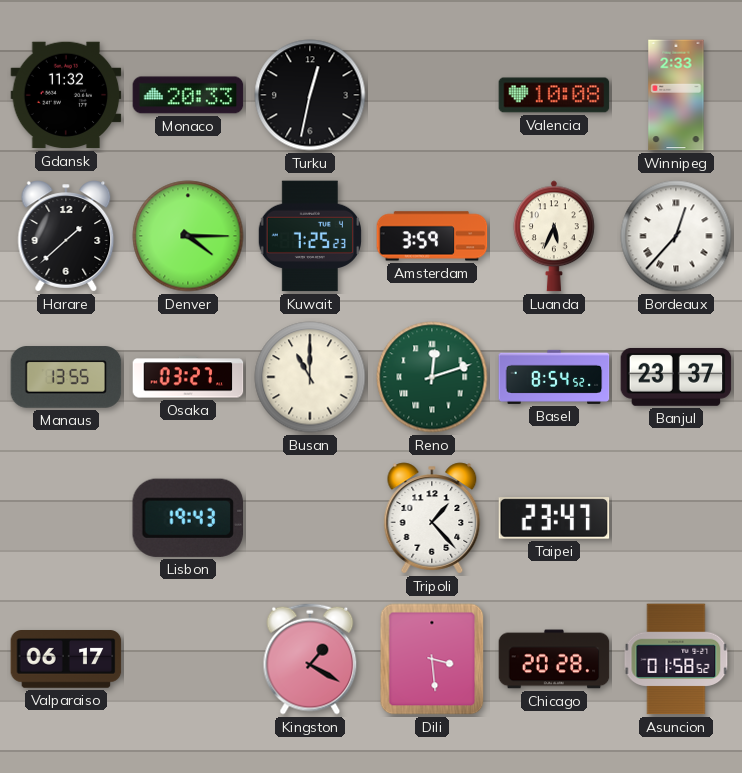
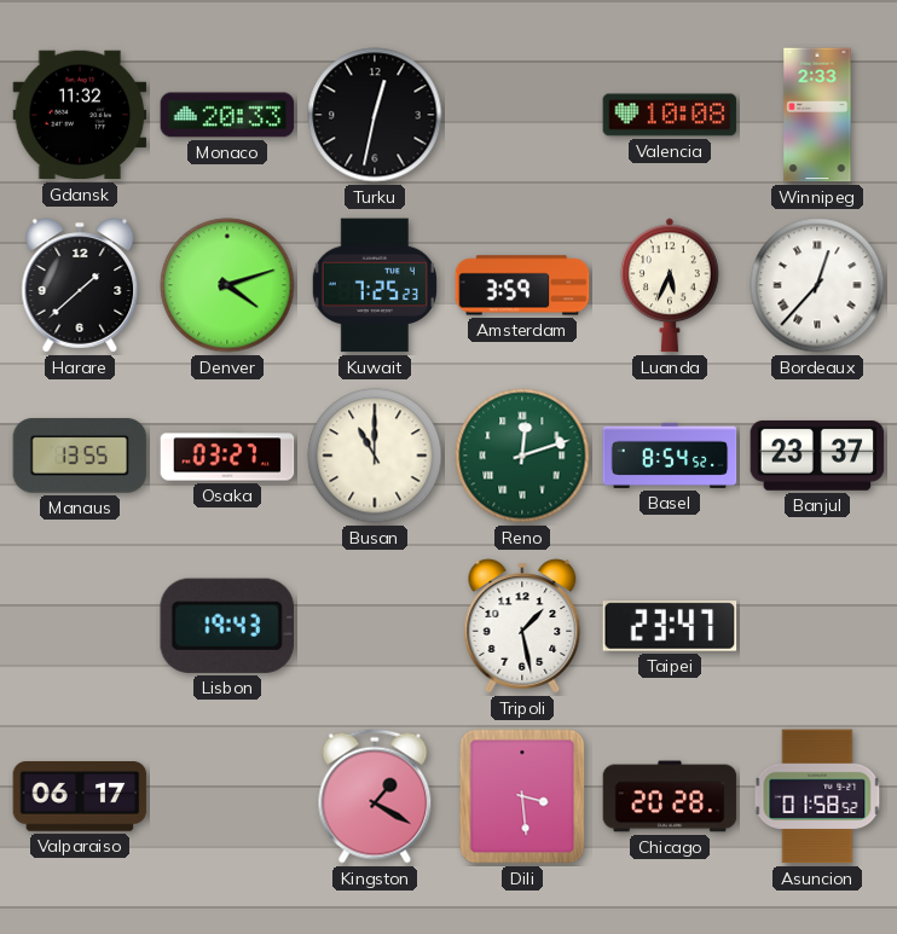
Denver: 4:15 -> 4:12
Tripoli: 1:23 -> 1:28
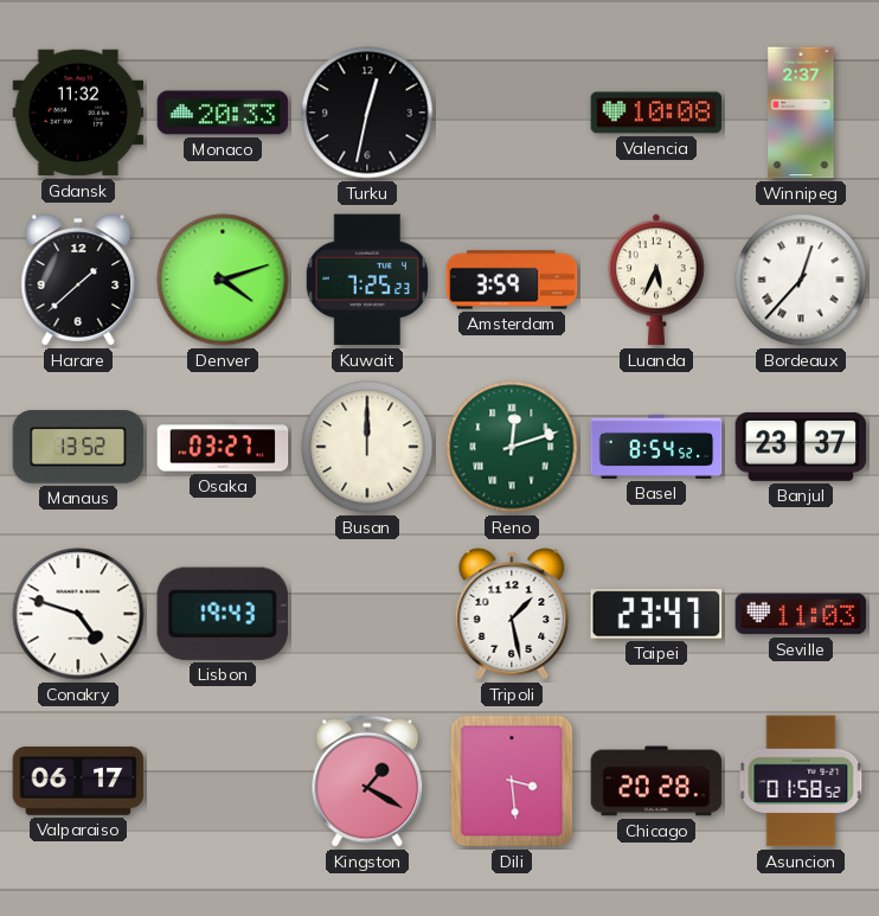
Winnipeg: 2:33 -> 2:37
Manaus: 13:55 -> 13:52
Busan: 11:00 -> 12:00
Conakry: none -> 4:48
Seville: none -> 11:03
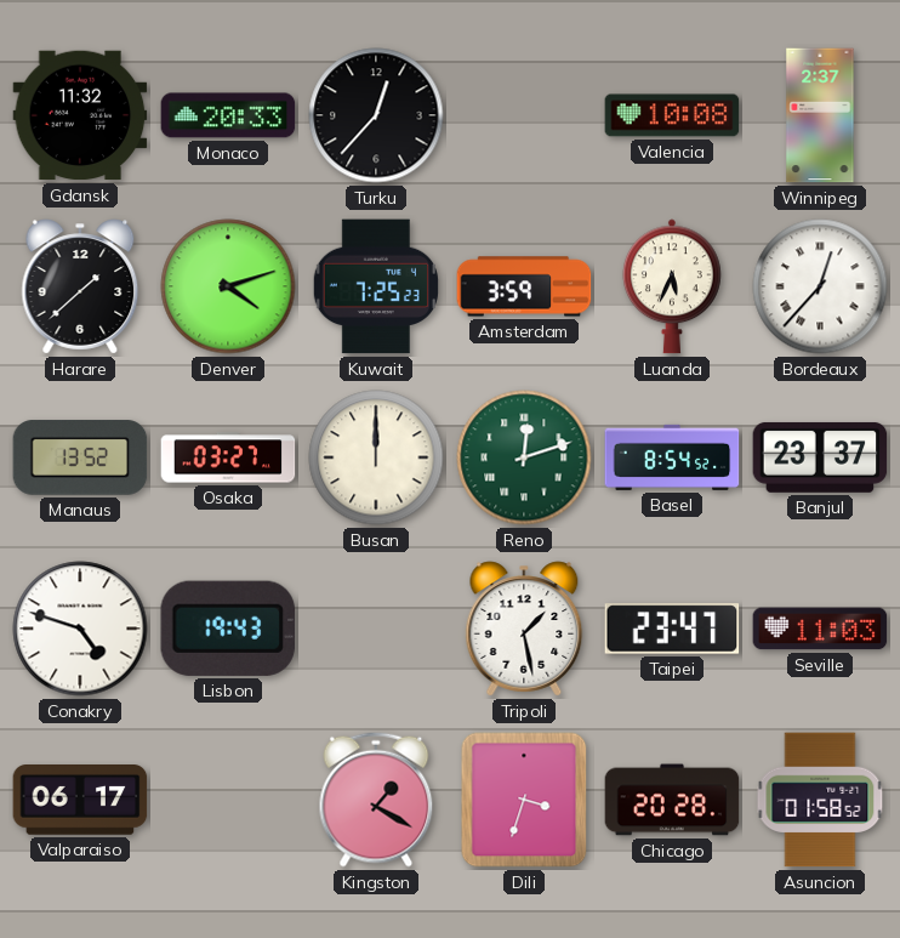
Turku: 12:32 -> 12:37
Dili: 3:29 -> 3:33
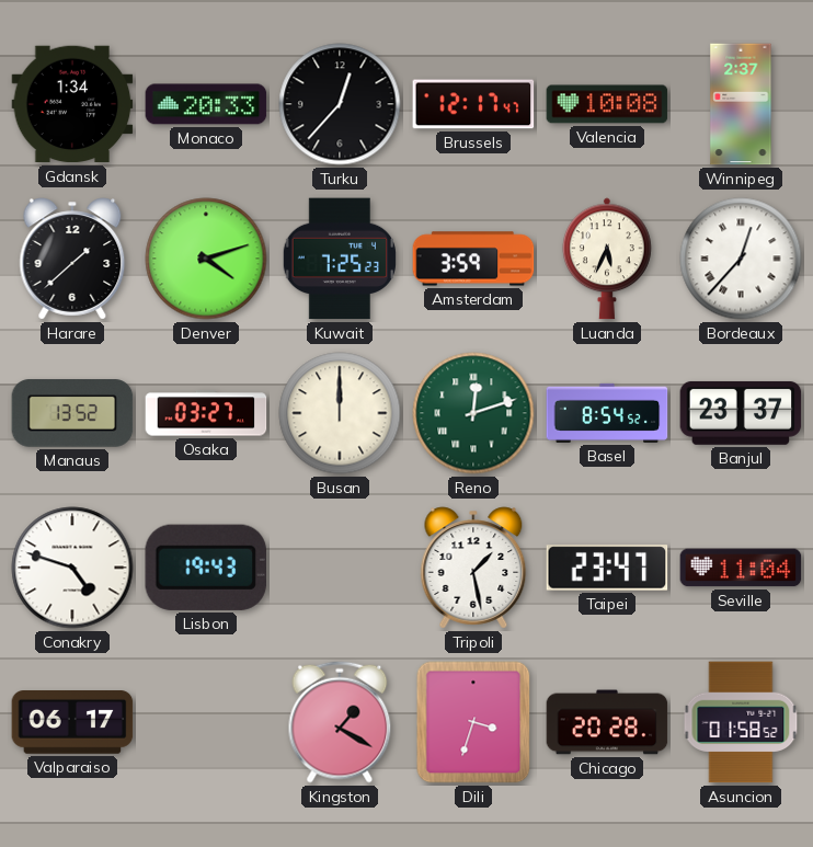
Gdansk: 11:32 -> 1:34
Brussels: none -> 12:17
Seville: 11:03 -> 11:04
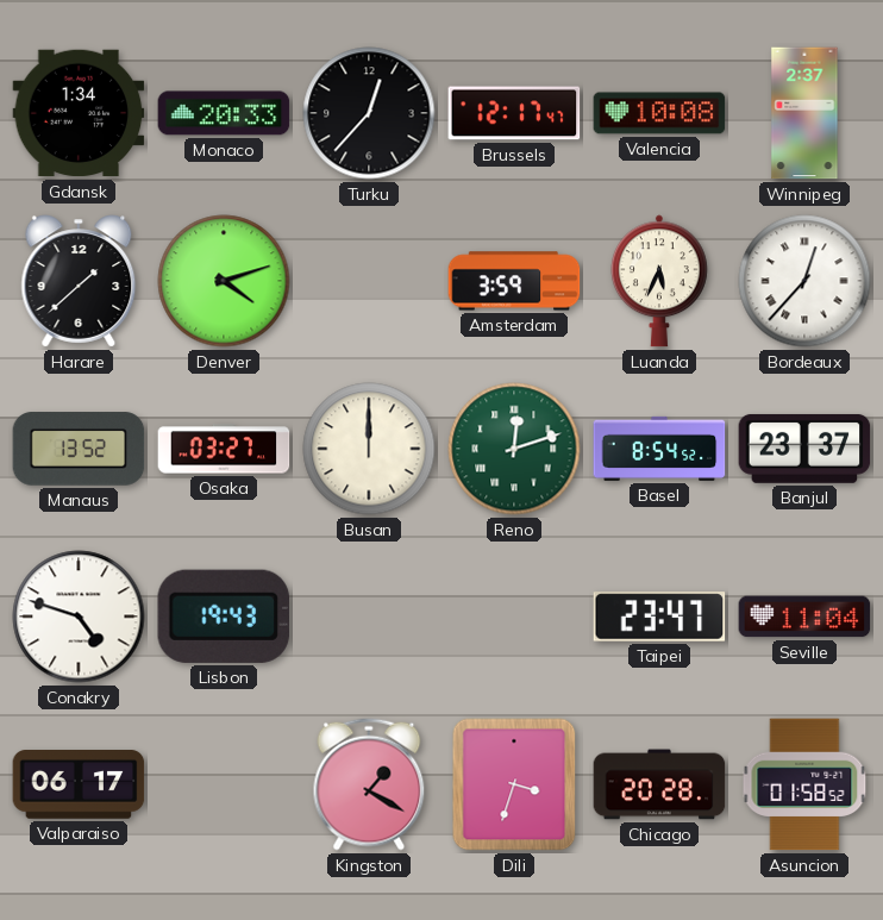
Kuwait: 7:25 -> none
Tripoli: 1:28 -> none
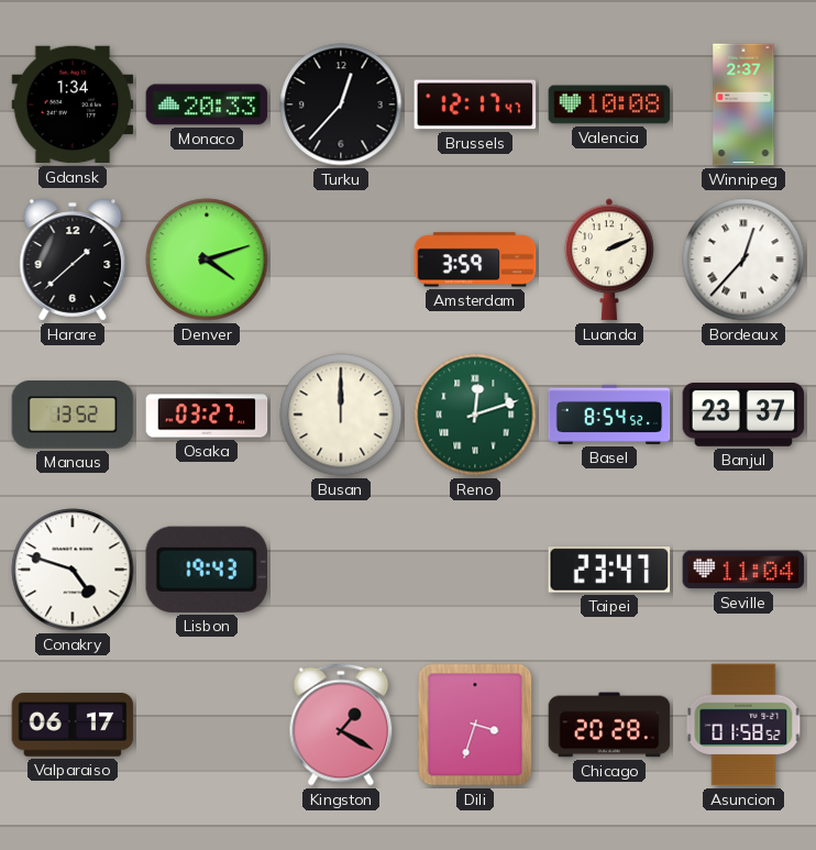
Luanda: 5:34 -> 2:11
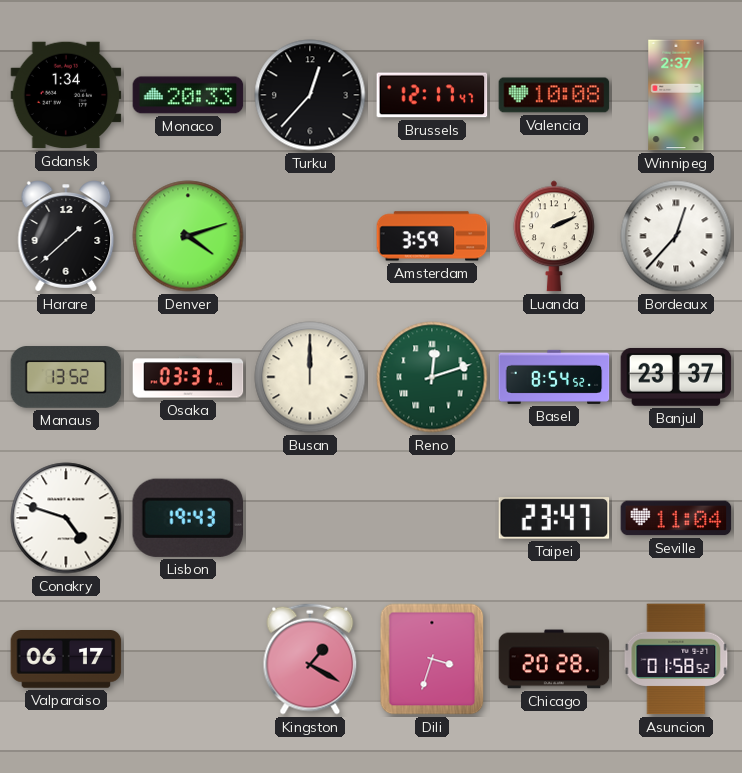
Osaka: 03:27 -> 03:31
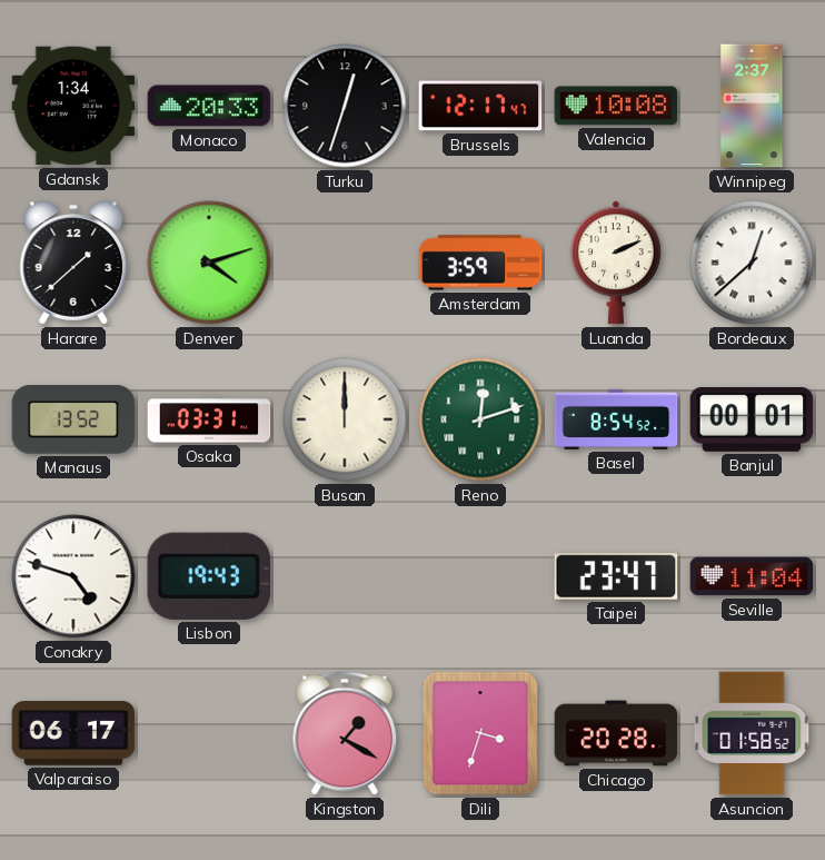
Turku: 12:37 -> 12:33
Bordeaux: 12:37 -> 12:38
Banjul: 23:37 -> 00:01
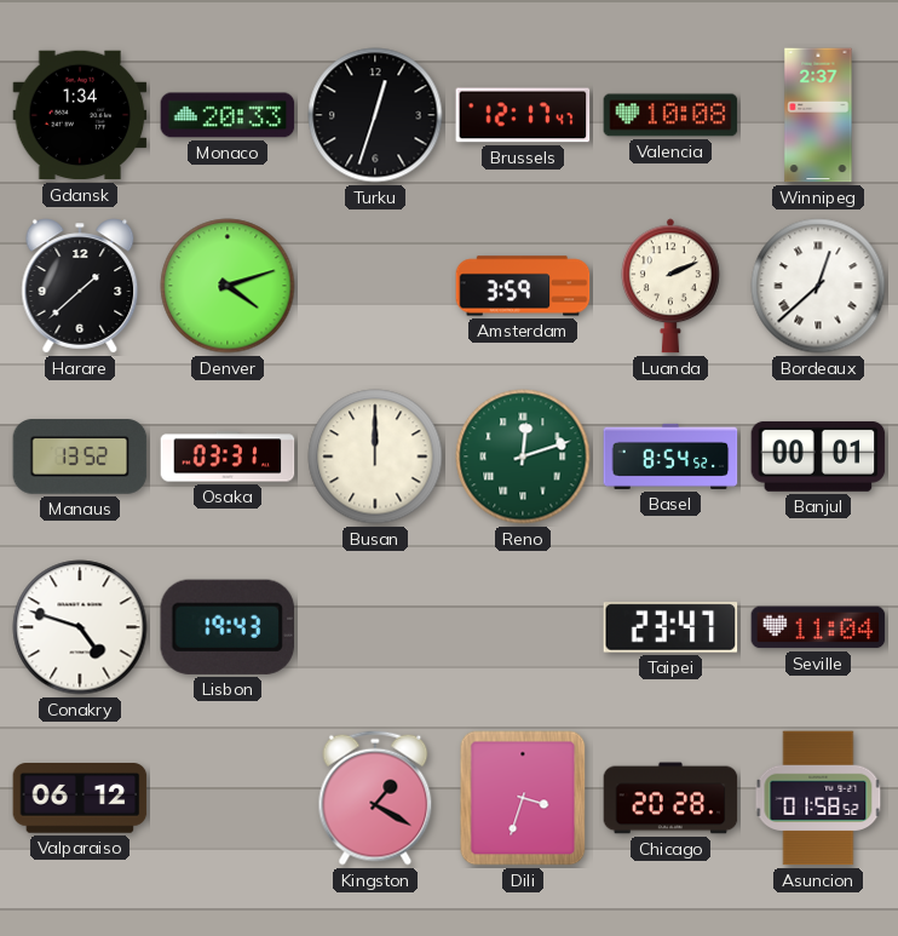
Valparaiso: 06:17 -> 06:12
